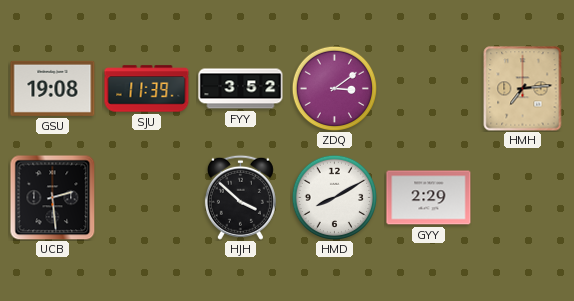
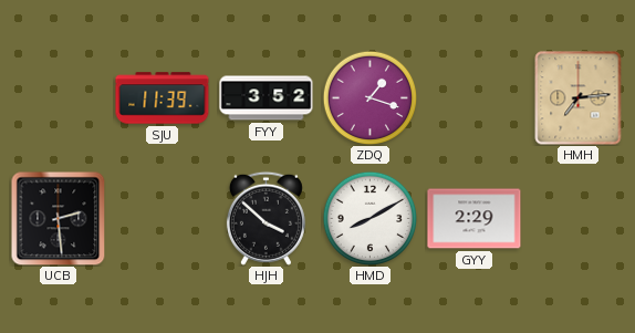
GSU: 19:08 -> none
ZDQ: 3:09 -> 1:18
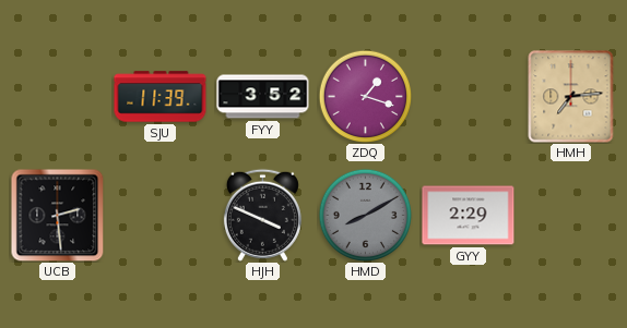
HJH: 3:52 -> 3:49
HMD dial: white -> grey
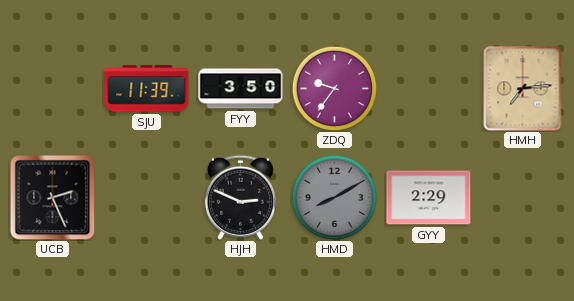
FYY: 3:52 -> 3:50
ZDQ: 1:18 -> 9:36
UCB: 2:29 -> 2:26
HJH: 3:49 -> 2:49
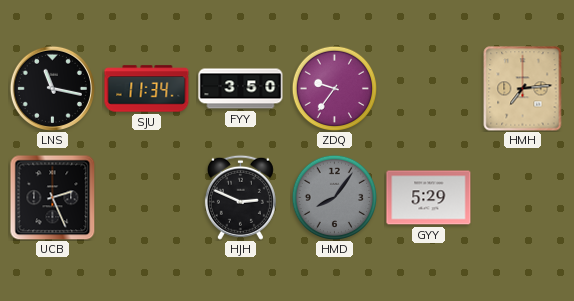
LNS: none -> 11:17
SJU: 11:39 -> 11:34
HMD: 8:10 -> 8:06
GYY: 2:29 -> 5:29
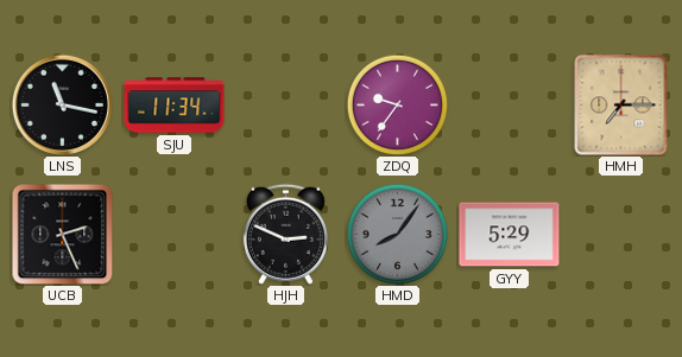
FYY: 3:50 -> none
HMH: 7:14 -> 7:15
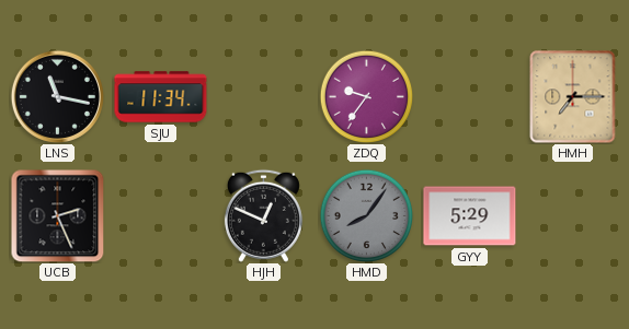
HJH: 2:49 -> 12:49
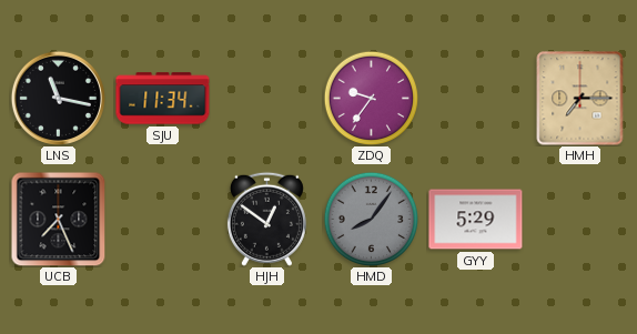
UCB: 2:26 -> 7:26
HJH: 12:49 -> 12:51
